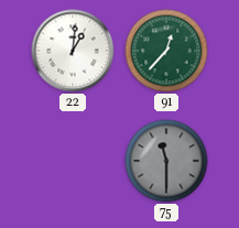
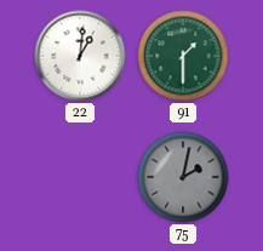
91: 12:37 -> 1:30
75: 11:30 -> 2:02
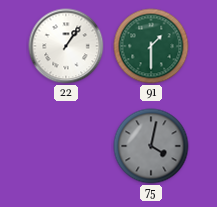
22: 1:01 -> 1:06
75: 2:02 -> 4:02
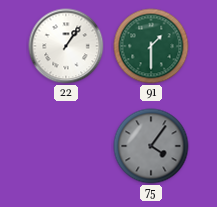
75: 4:02 -> 4:06
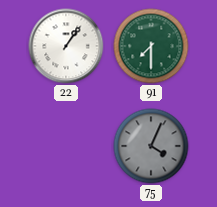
91: 1:30 -> 7:30
75: 4:06 -> 4:04
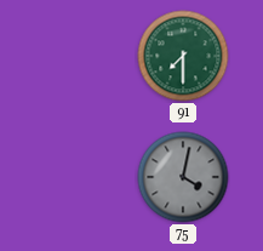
22: 1:06 -> none
75: 4:04 -> 4:02
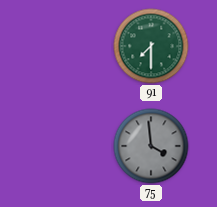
75: 4:02 -> 3:59
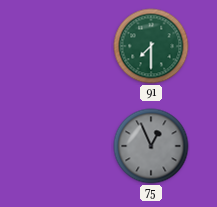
75: 3:59 -> 12:56
